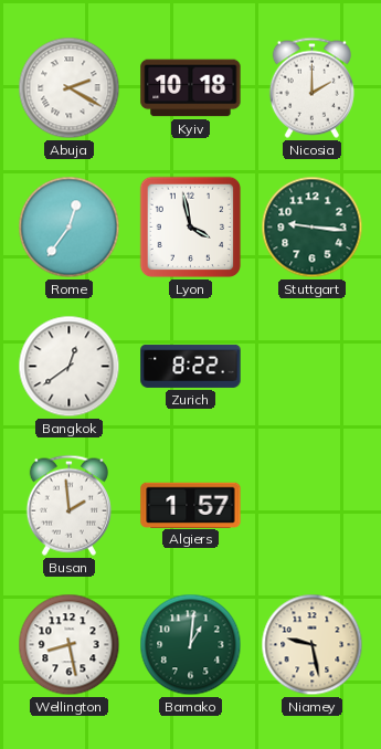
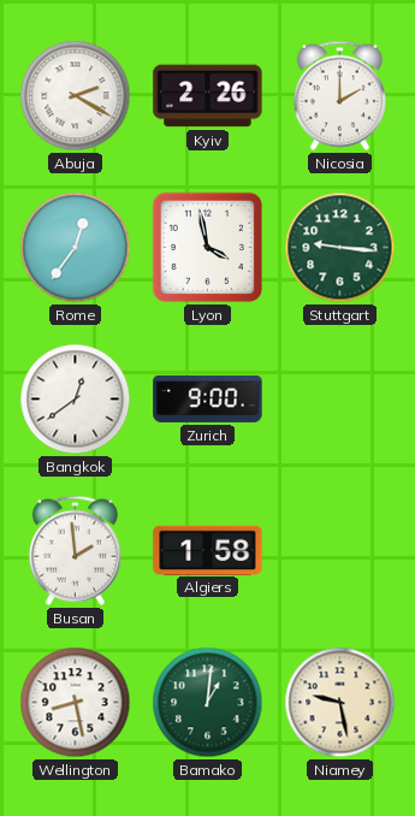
Kyiv: 10:18 -> 2:26
Zurich: 8:22 -> 9:00
Algiers: 1:57 -> 1:58
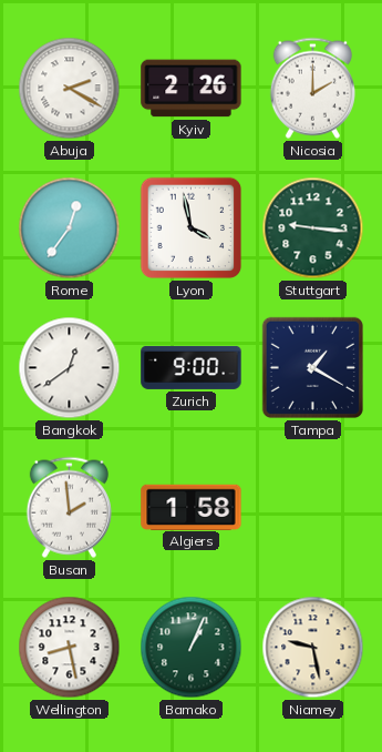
Tampa: none -> 1:20
Bamako: 1:01 -> 1:04
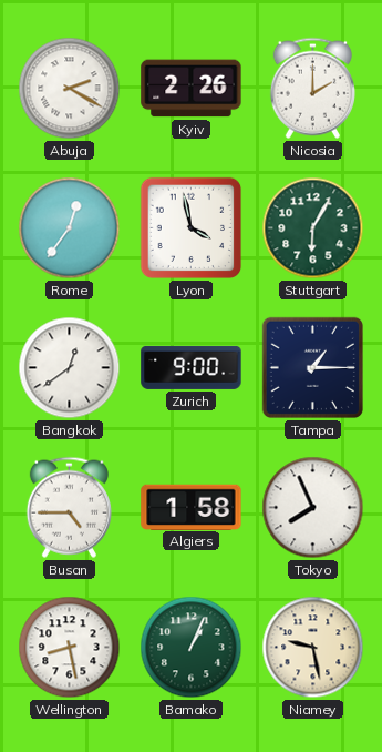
Stuttgart: 9:16 -> 6:05
Tampa: 1:20 -> 1:15
Busan: 1:59 -> 4:45
Tokyo: none -> 7:56
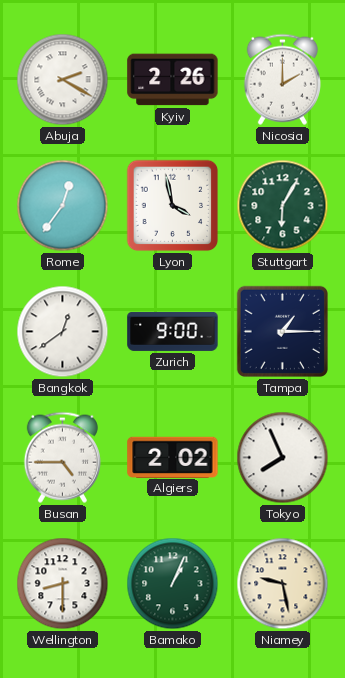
Algiers: 1:58 -> 2:02
Wellington: 8:28 -> 8:30
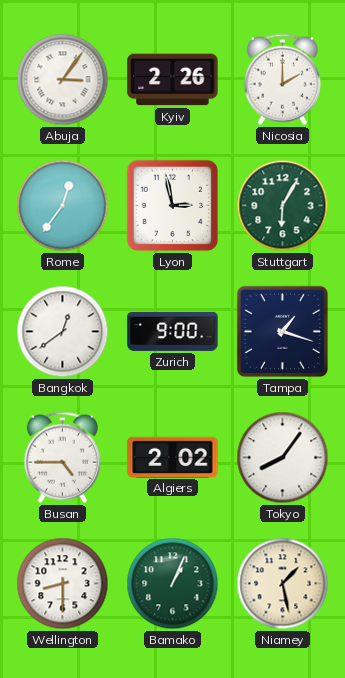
Abuja: 2:20 -> 3:06
Lyon: 3:58 -> 2:58
Tampa: 1:15 -> 1:18
Tokyo: 7:56 -> 8:06
Niamey: 9:28 -> 1:28
